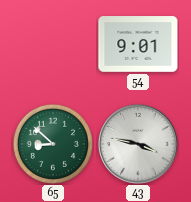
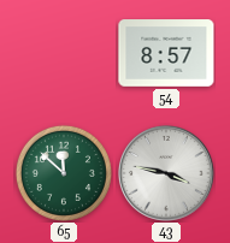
54: 9:01 -> 8:57
65: 8:52 -> 11:52
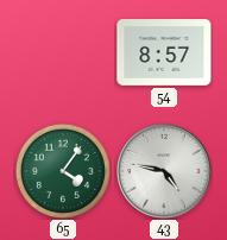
65: 11:52 -> 4:06
43: 3:47 -> 4:47
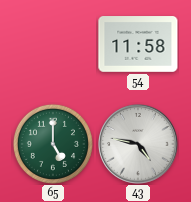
54: 8:57 -> 11:58
65: 4:06 -> 5:00
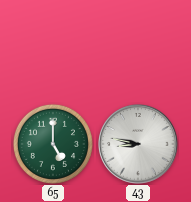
54: 11:58 -> none
43: 4:47 -> 8:47
